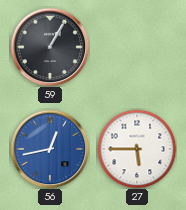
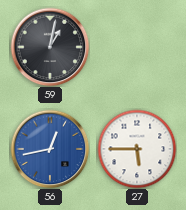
59: 1:05 -> 1:02
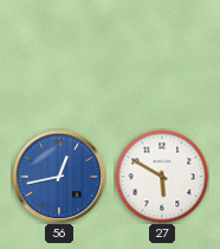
59: 1:02 -> none
27: 5:45 -> 5:50
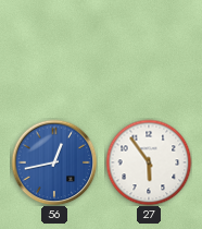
27: 5:50 -> 5:54
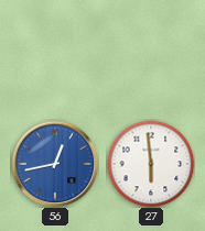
27: 5:54 -> 5:59
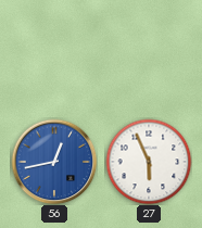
27: 5:59 -> 5:56
